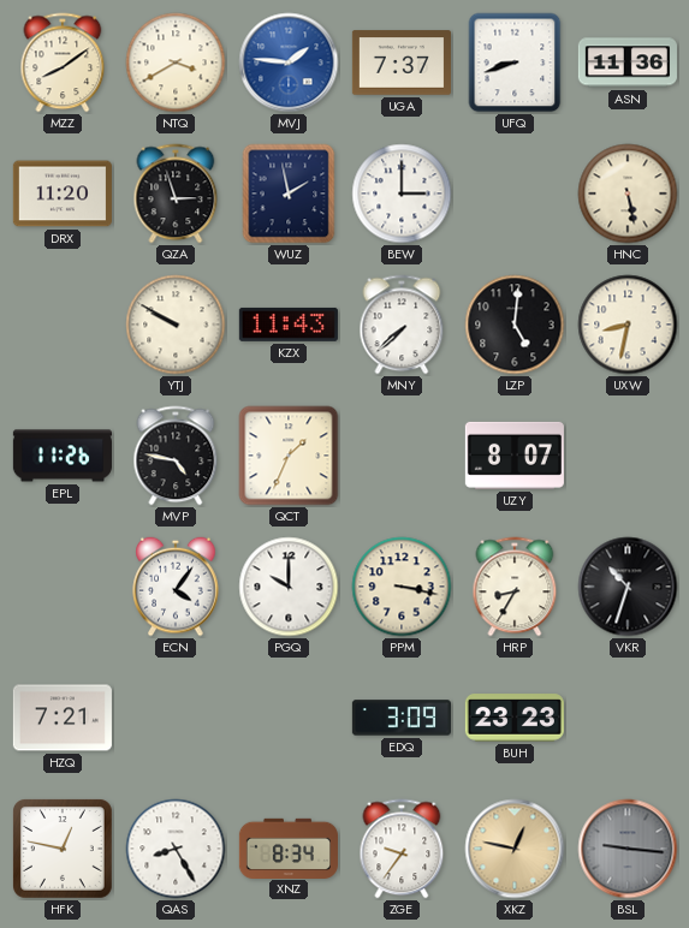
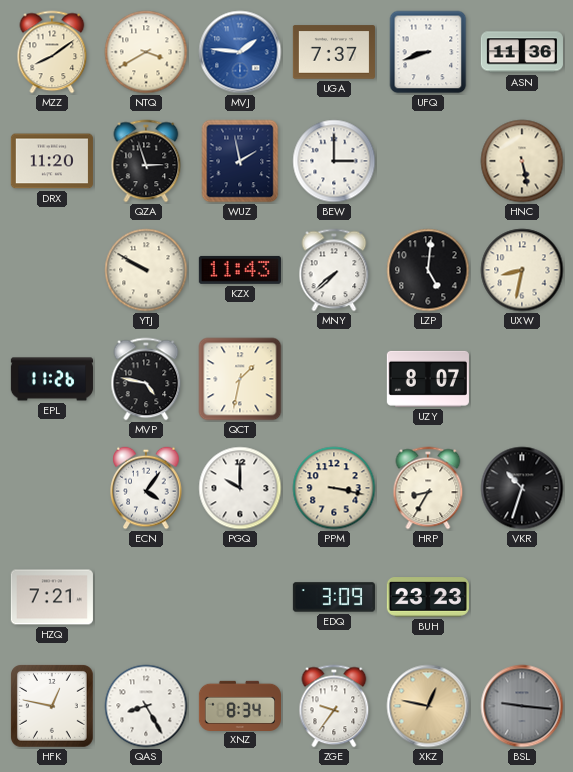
QCT: 1:34 -> 1:32
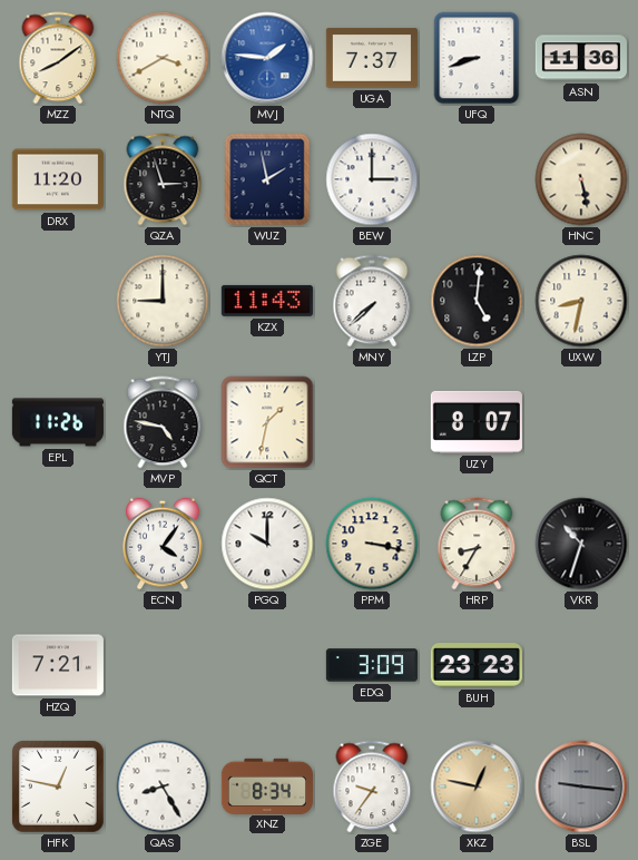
YTJ: 9:50 -> 9:00
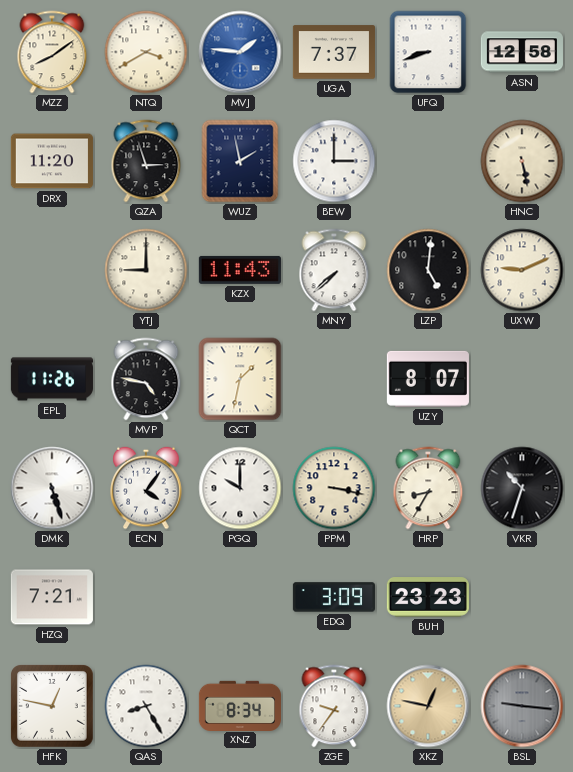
ASN: 11:36 -> 12:58
UXW: 8:32 -> 9:11
DMK: none -> 5:27
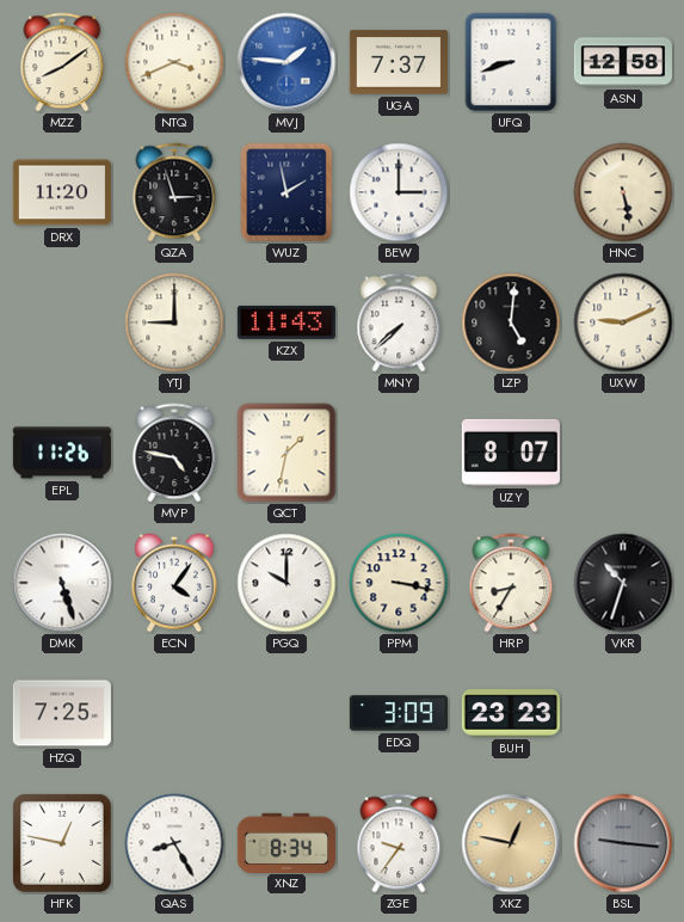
NTQ: 3:40 -> 3:41
HZQ: 7:21 -> 7:25
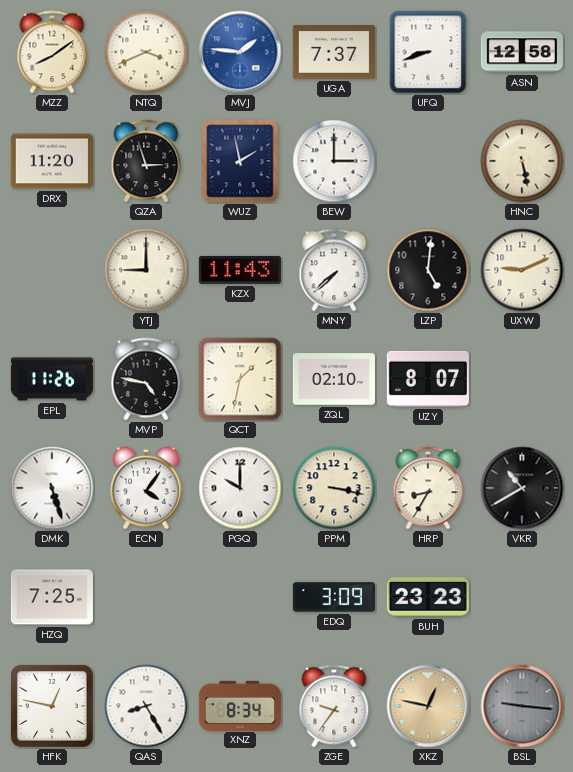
ZQL: none -> 02:10
VKR: 10:33 -> 10:40
